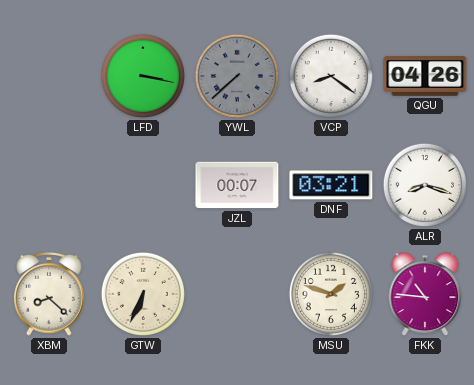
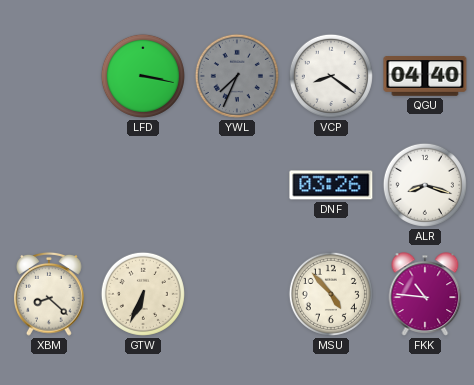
YWL: 7:38 -> 7:34
QGU: 04:26 -> 04:40
JZL: 00:07 -> none
DNF: 03:21 -> 03:26
MSU: 1:48 -> 4:53
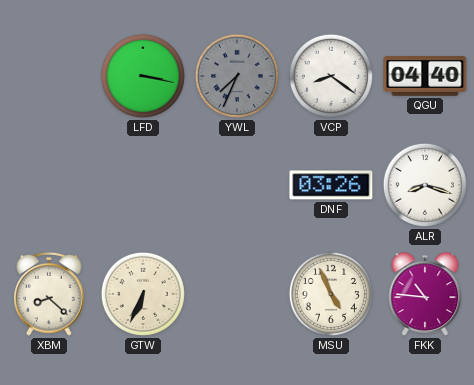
MSU: 4:53 -> 4:56
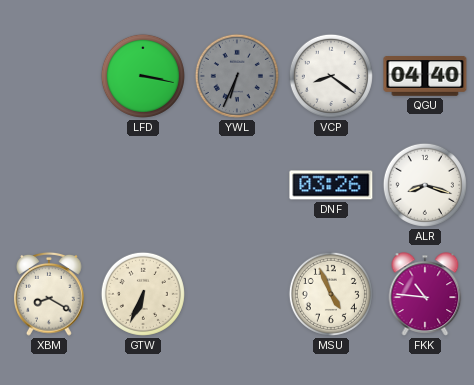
YWL: 7:34 -> 6:34
XBM: 8:22 -> 8:20
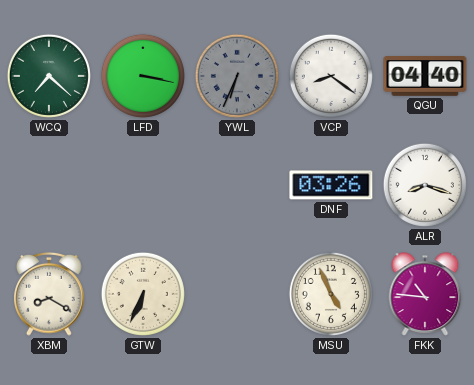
WCQ: none -> 7:22
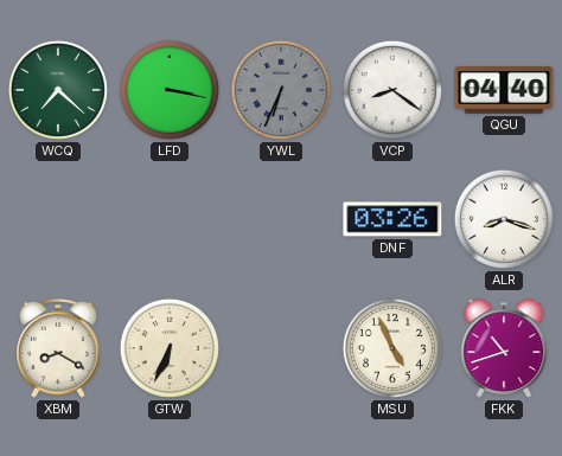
FKK: 10:46 -> 10:42
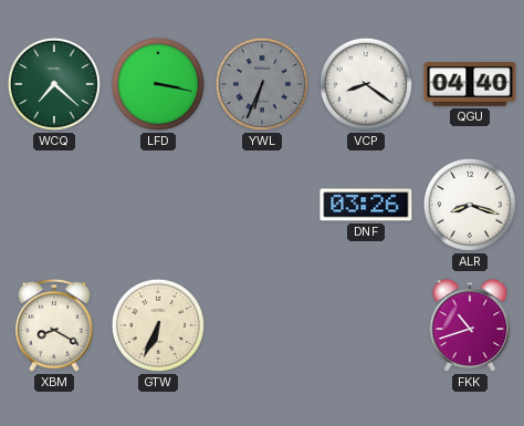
MSU: 4:56 -> none
